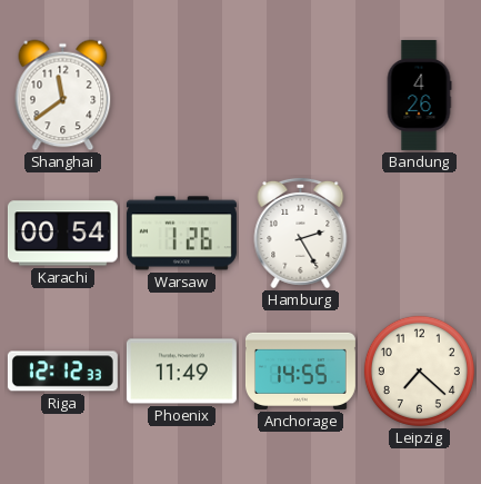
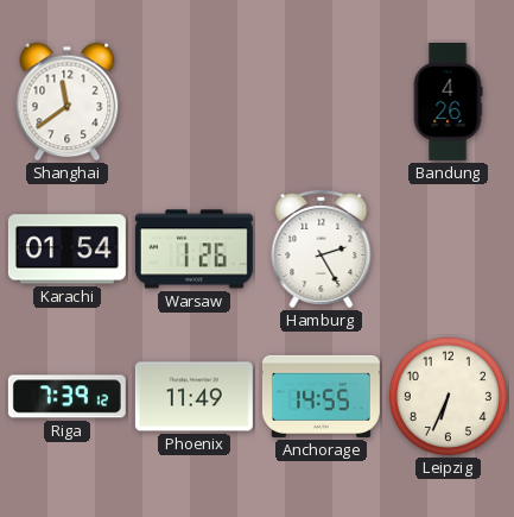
Karachi: 00:54 -> 01:54
Riga: 12:12 -> 7:39
Leipzig: 7:22 -> 6:34
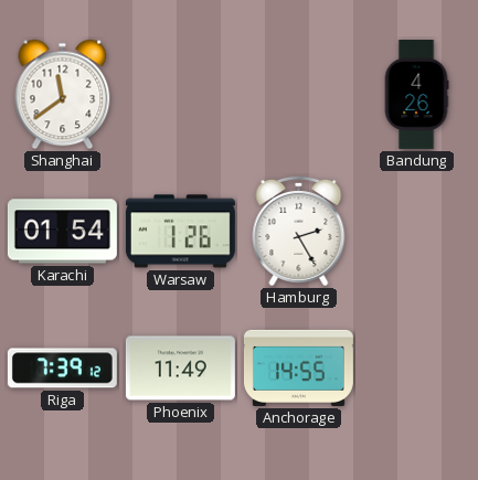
Leipzig: 6:34 -> none
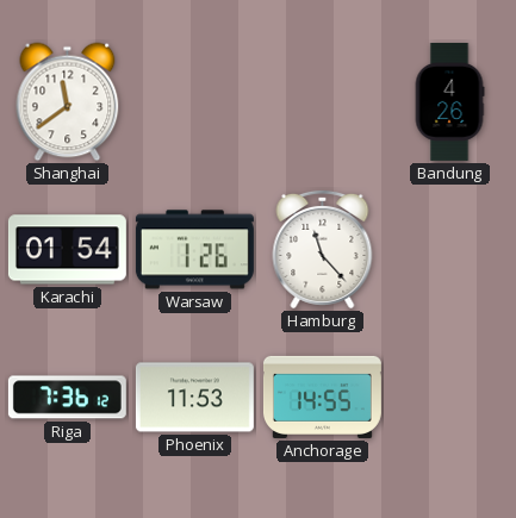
Hamburg: 2:25 -> 11:23
Riga: 7:39 -> 7:36
Phoenix: 11:49 -> 11:53
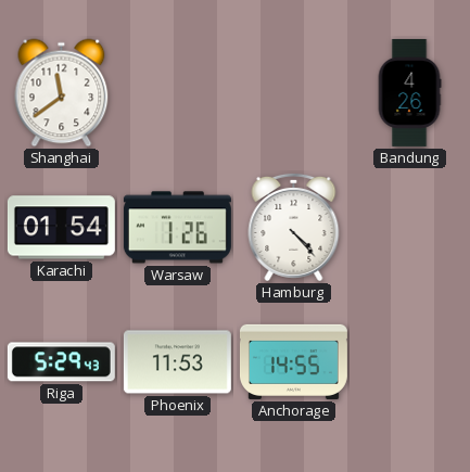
Hamburg: 11:23 -> 4:23
Riga: 7:36 -> 5:29
